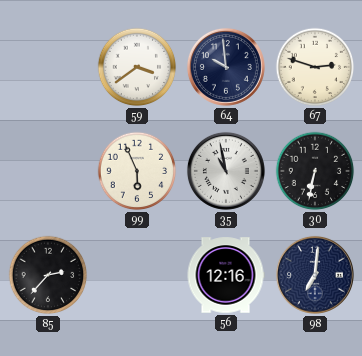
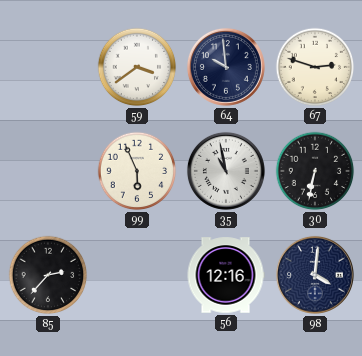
98: 7:01 -> 4:01
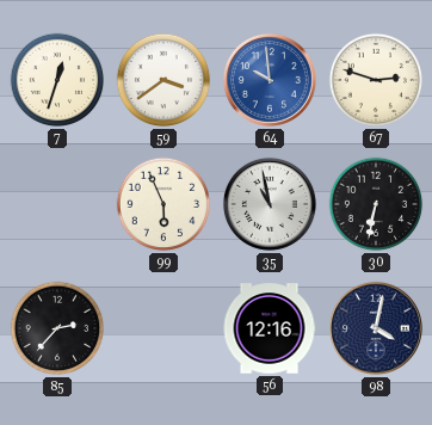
7: none -> 12:33
64 dial: navy -> blue
98: 4:01 -> 4:02
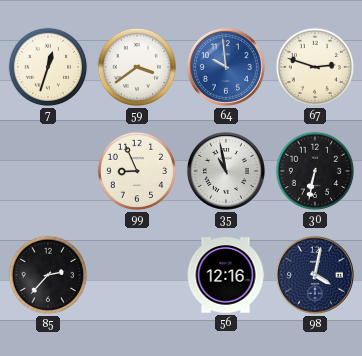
99: 5:56 -> 8:56
